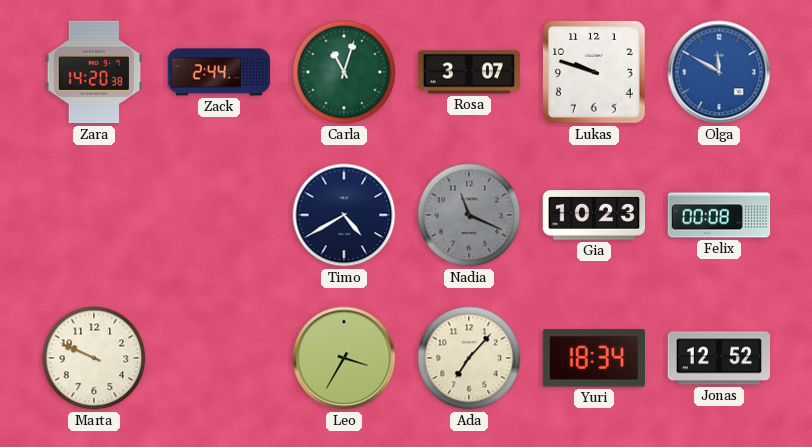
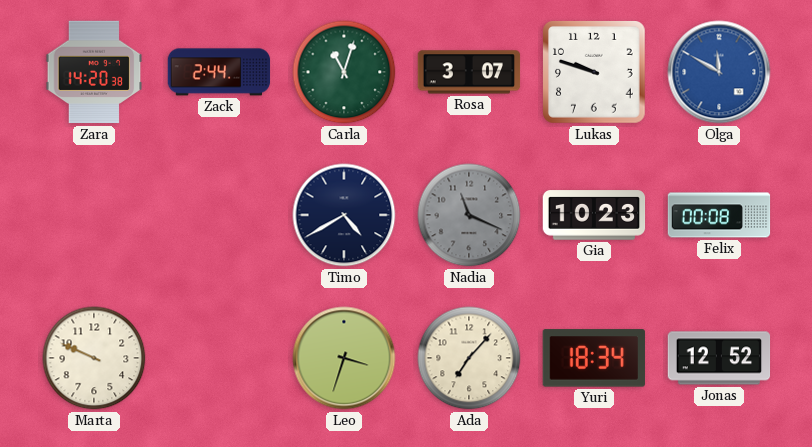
Leo: 3:35 -> 3:33
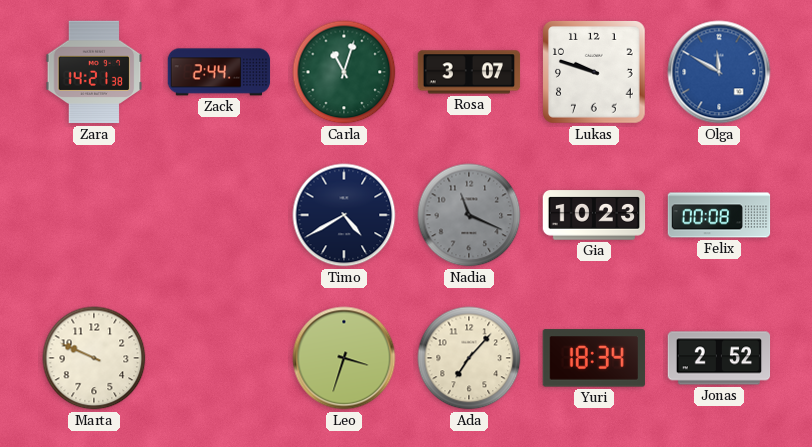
Zara: 14:20 -> 14:21
Jonas: 12:52 -> 2:52
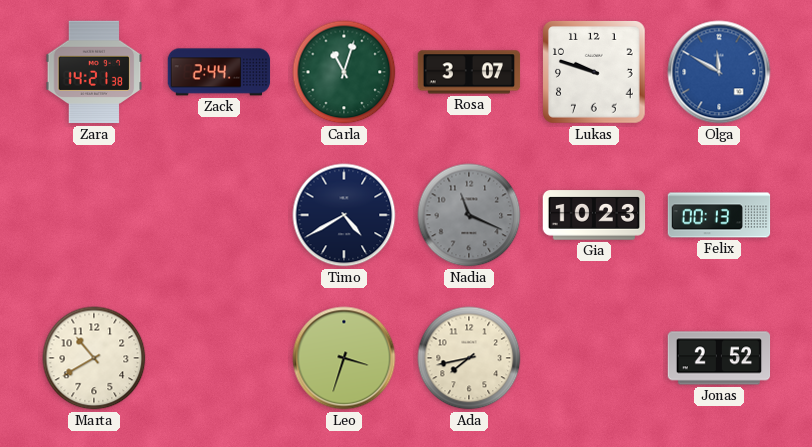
Felix: 00:08 -> 00:13
Marta: 9:49 -> 10:40
Ada: 7:07 -> 7:43
Yuri: 18:34 -> none
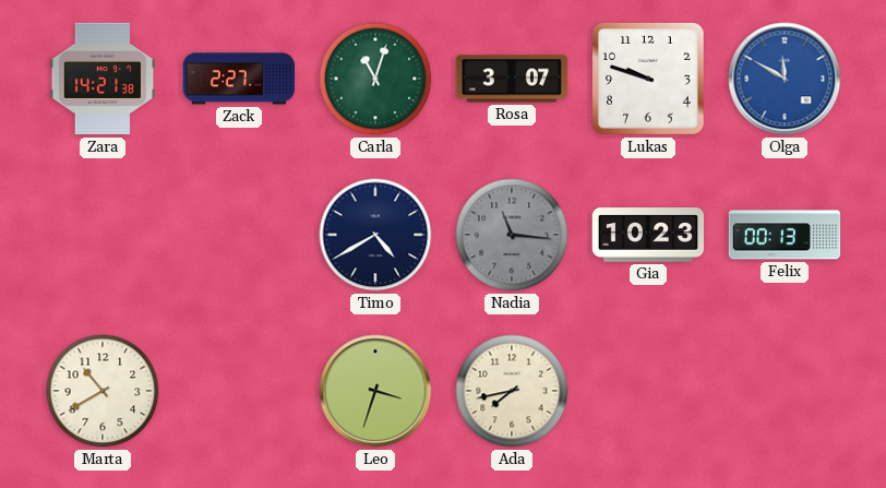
Zack: 2:44 -> 2:27
Nadia: 11:19 -> 11:16
Jonas: 2:52 -> none
